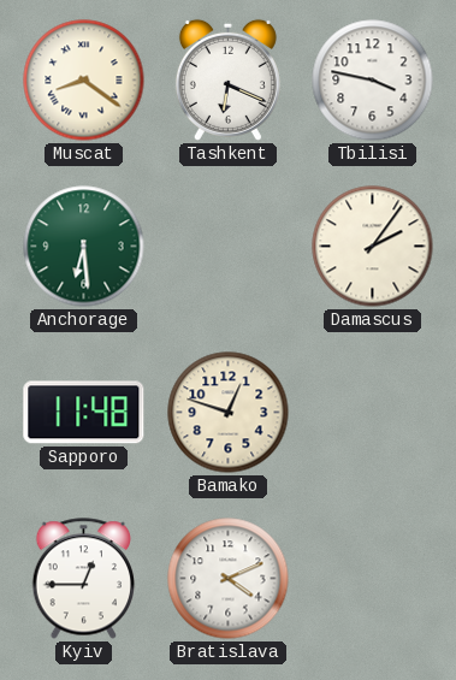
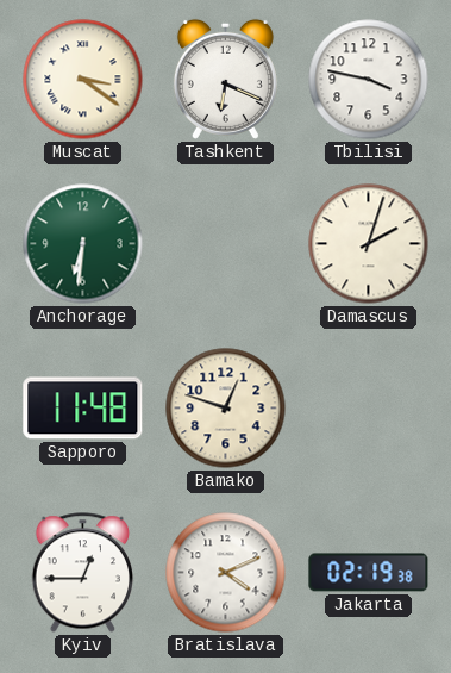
Muscat: 8:21 -> 3:21
Anchorage: 6:29 -> 6:31
Damascus: 2:06 -> 2:03
Jakarta: none -> 02:19
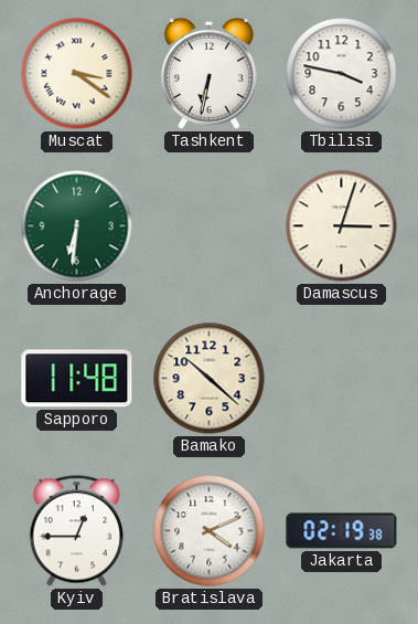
Tashkent: 6:19 -> 6:32
Damascus: 2:03 -> 3:03
Bamako: 12:48 -> 10:22
